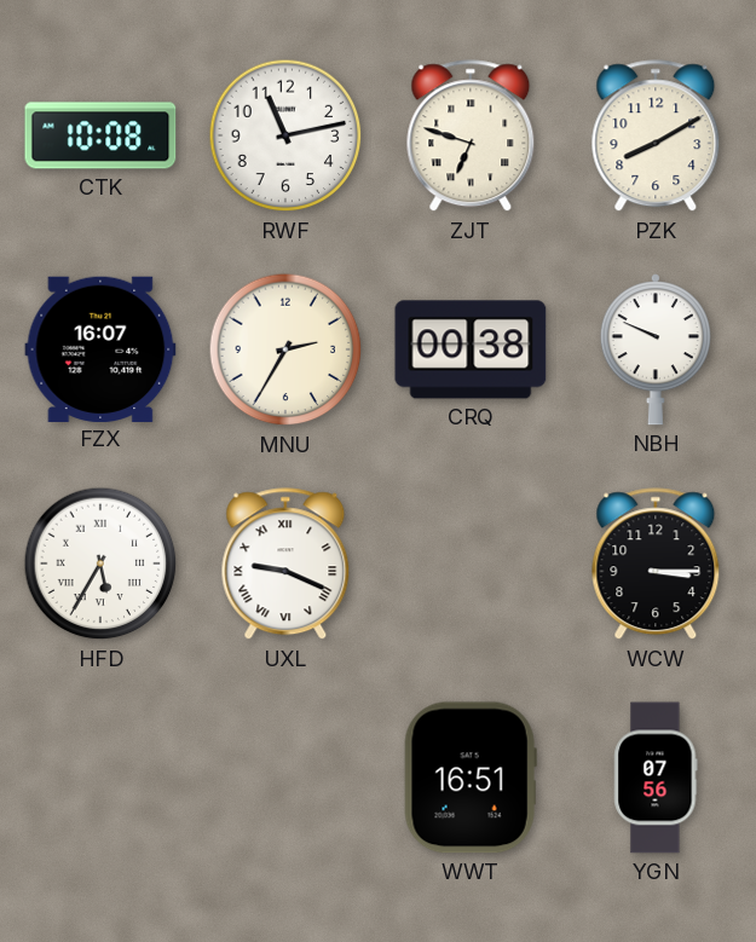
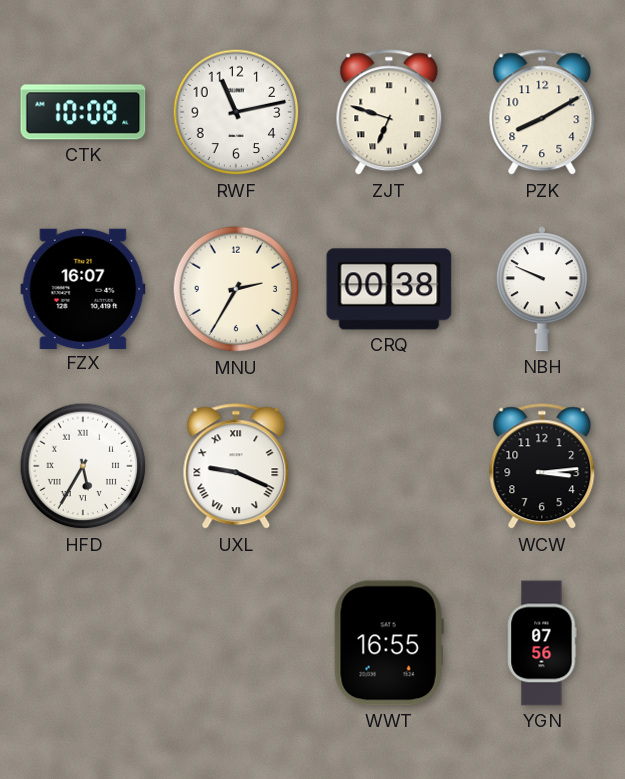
WCW: 3:15 -> 3:14
WWT: 16:51 -> 16:55
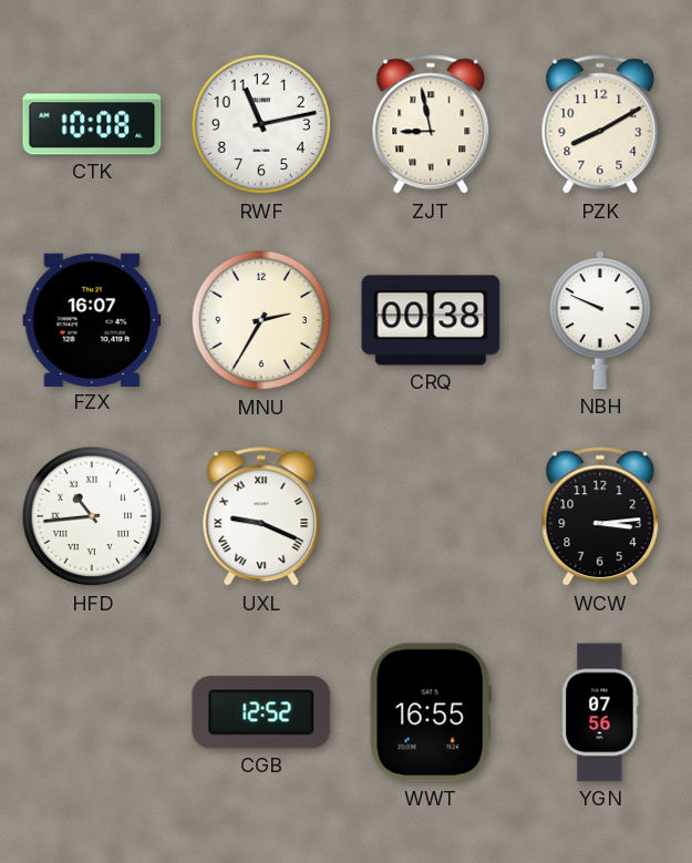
ZJT: 6:48 -> 8:58
HFD: 5:35 -> 10:44
CGB: none -> 12:52
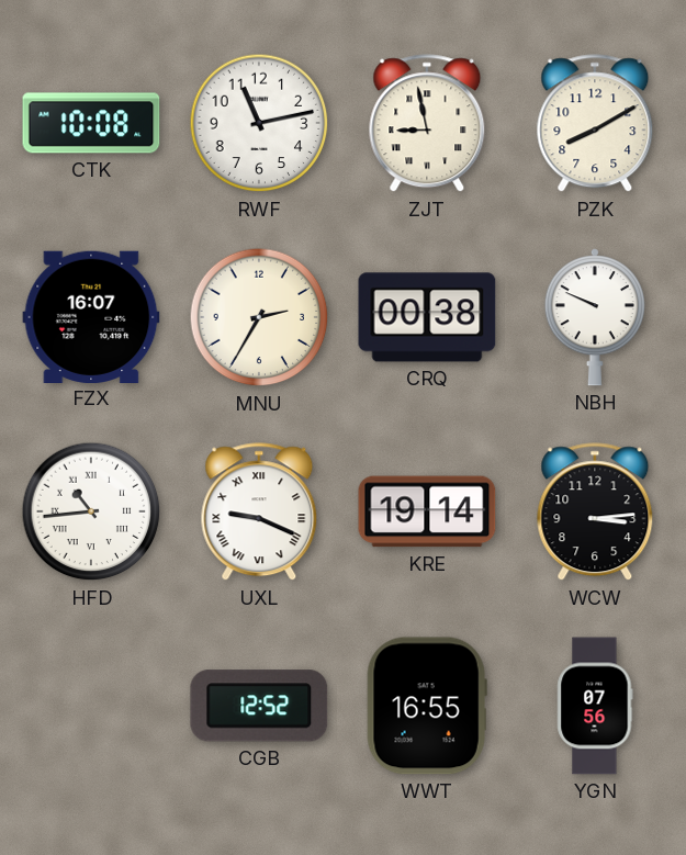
KRE: none -> 19:14
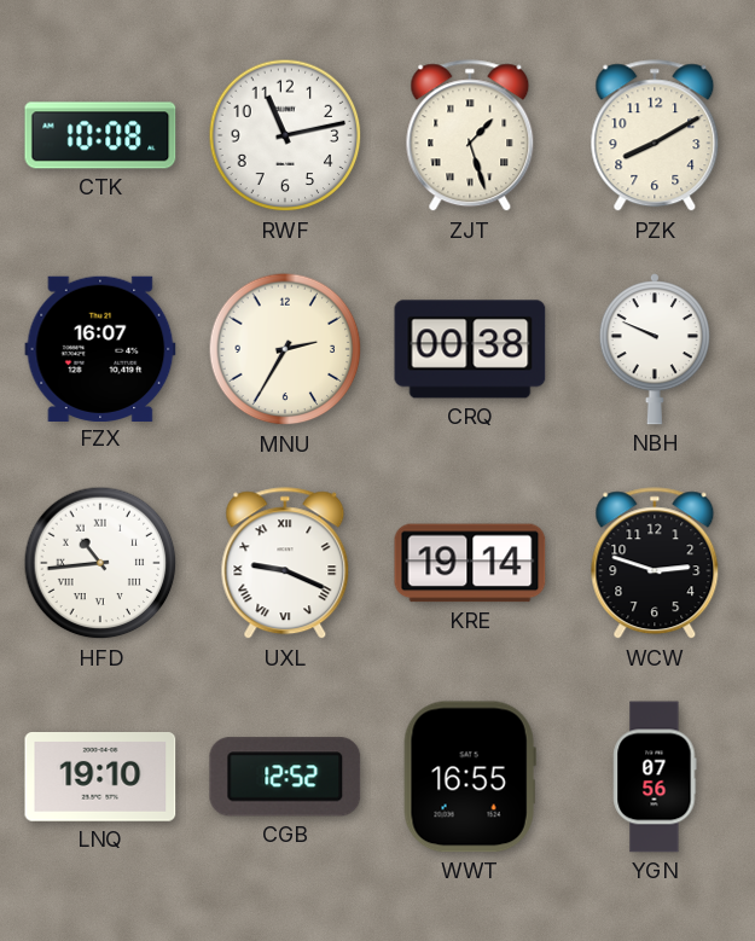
ZJT: 8:58 -> 1:27
WCW: 3:14 -> 2:48
LNQ: none -> 19:10
